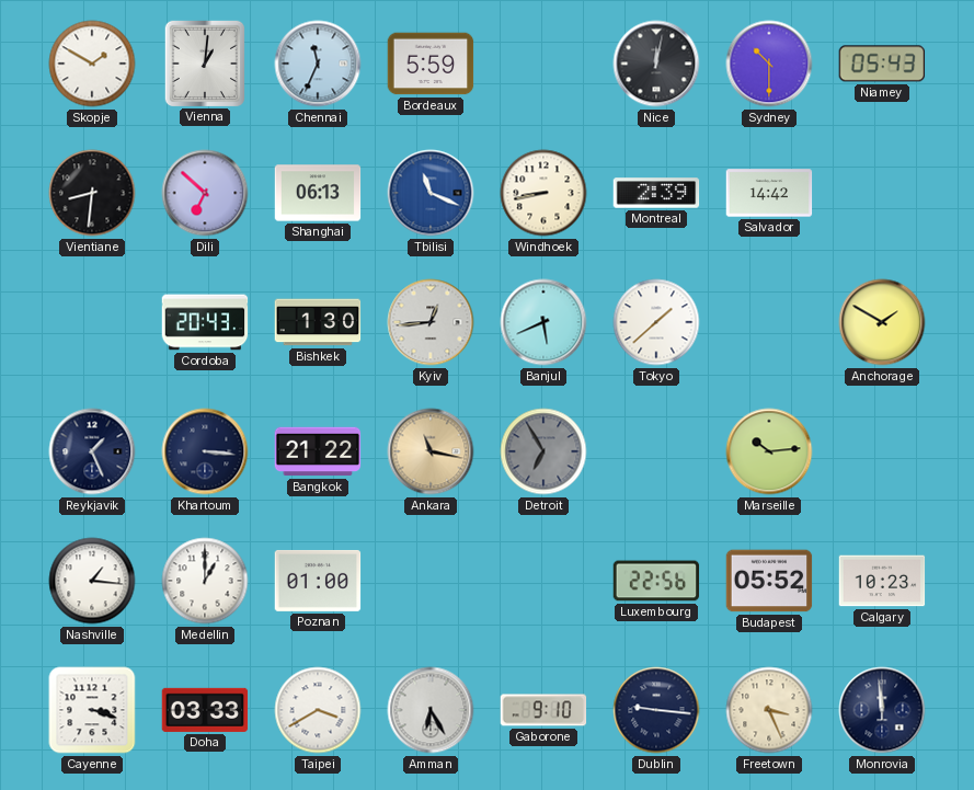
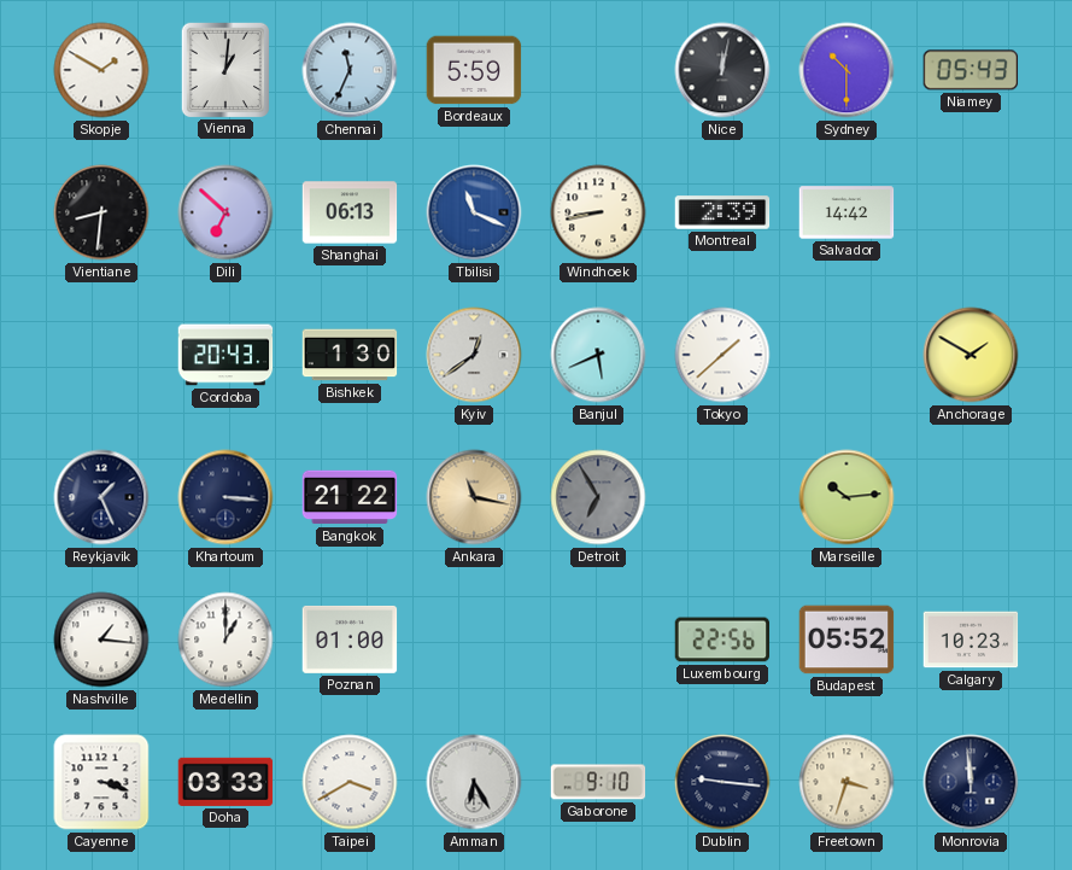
Kyiv: 12:44 -> 12:39
Freetown: 3:26 -> 3:33
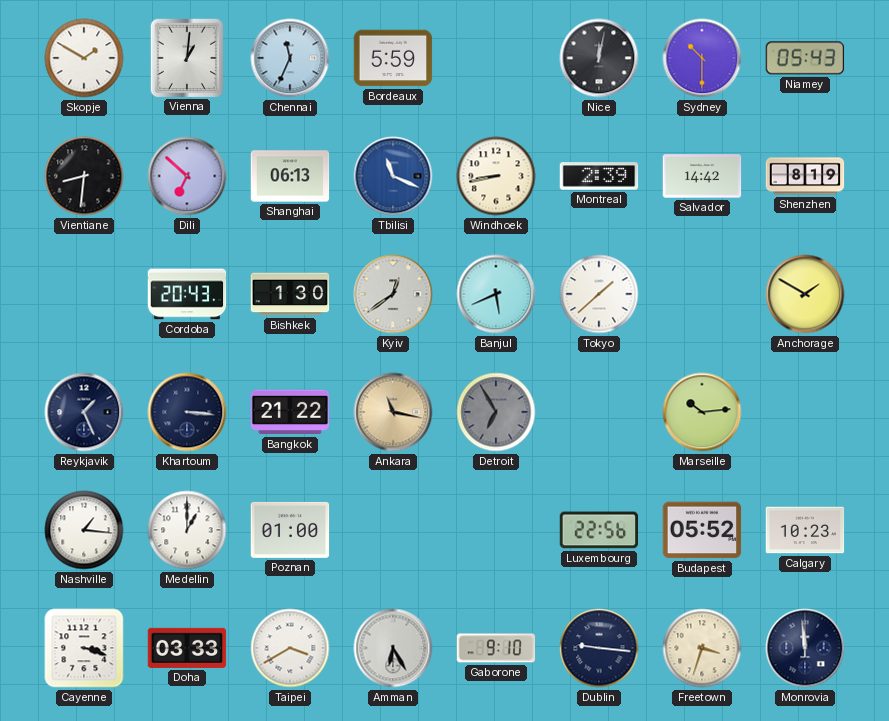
Shenzhen: none -> 8:19
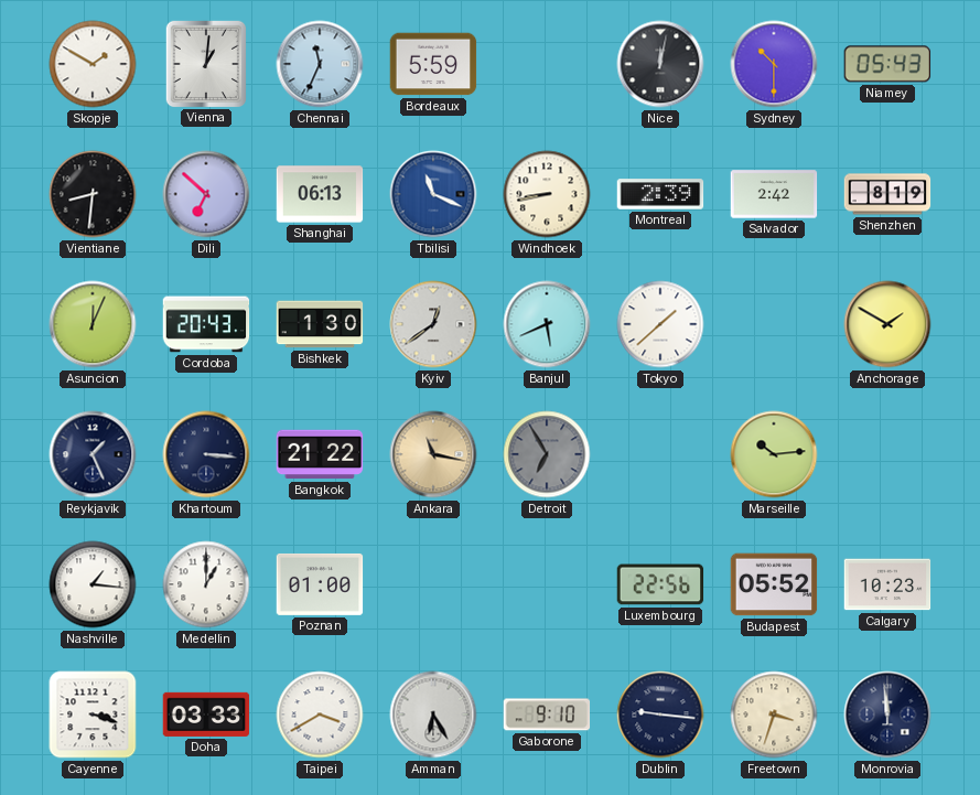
Salvador: 14:42 -> 2:42
Asuncion: none -> 12:04
